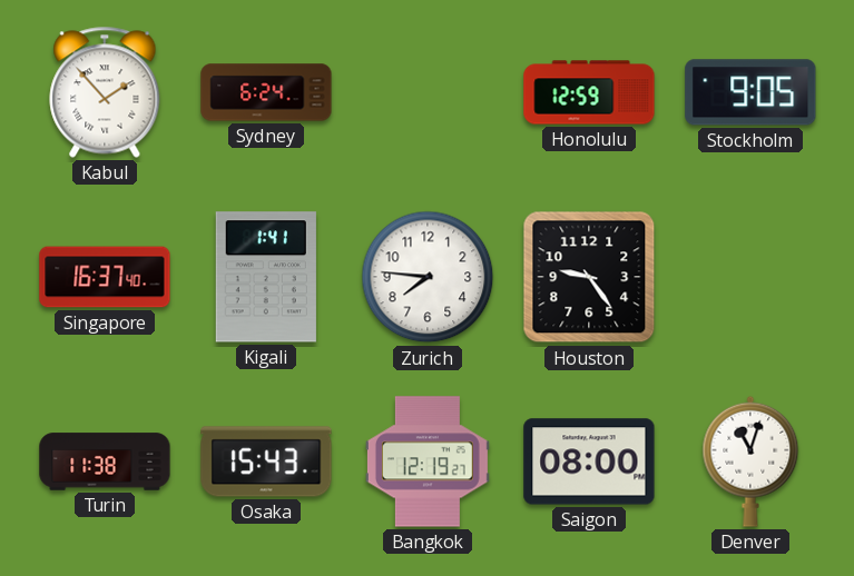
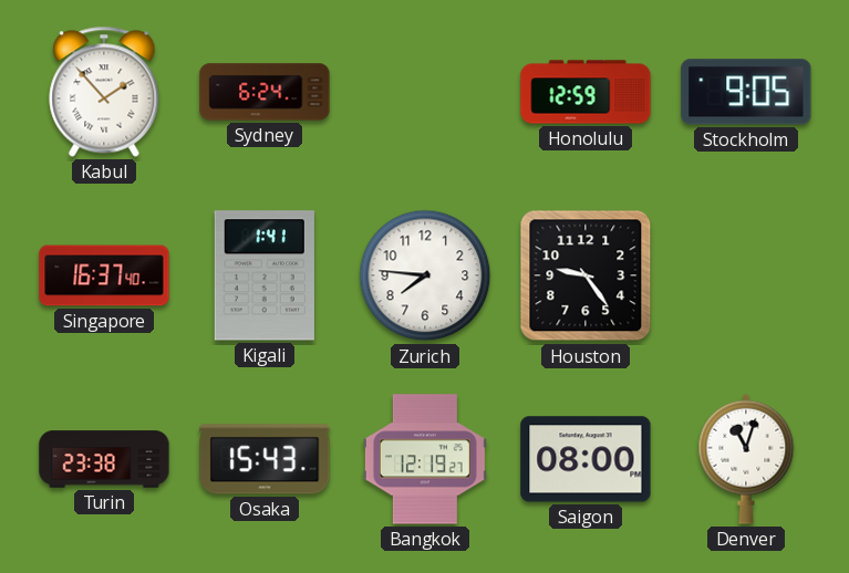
Turin: 11:38 -> 23:38
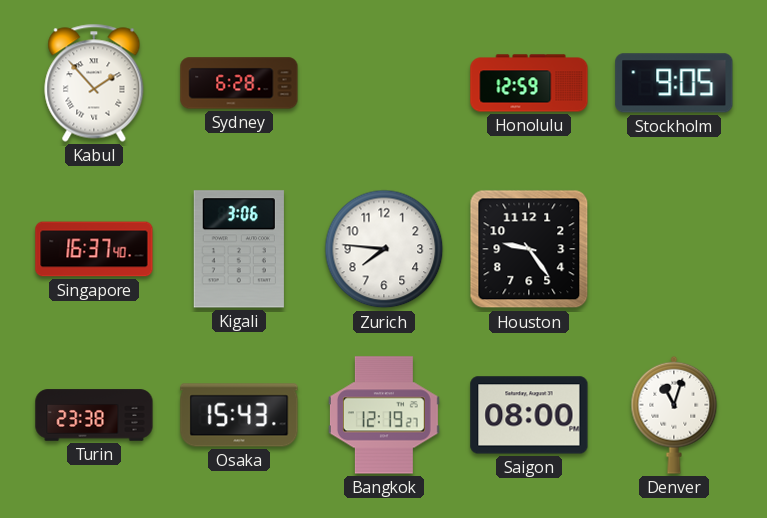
Sydney: 6:24 -> 6:28
Kigali: 1:41 -> 3:06
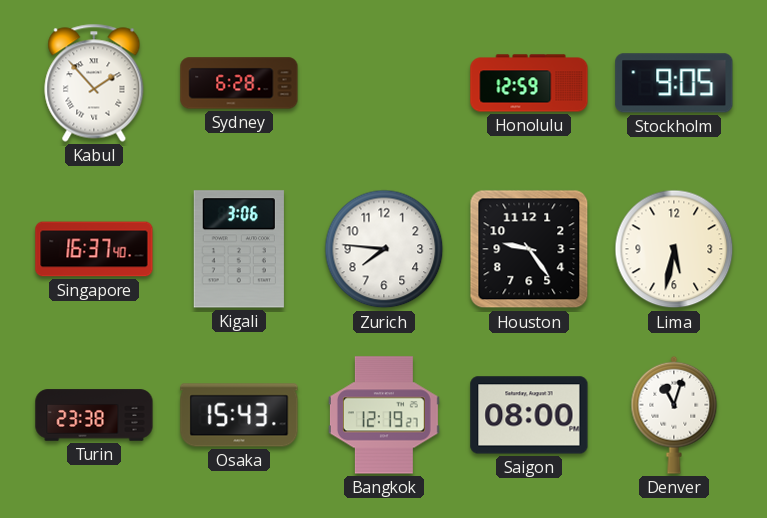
Lima: none -> 5:32
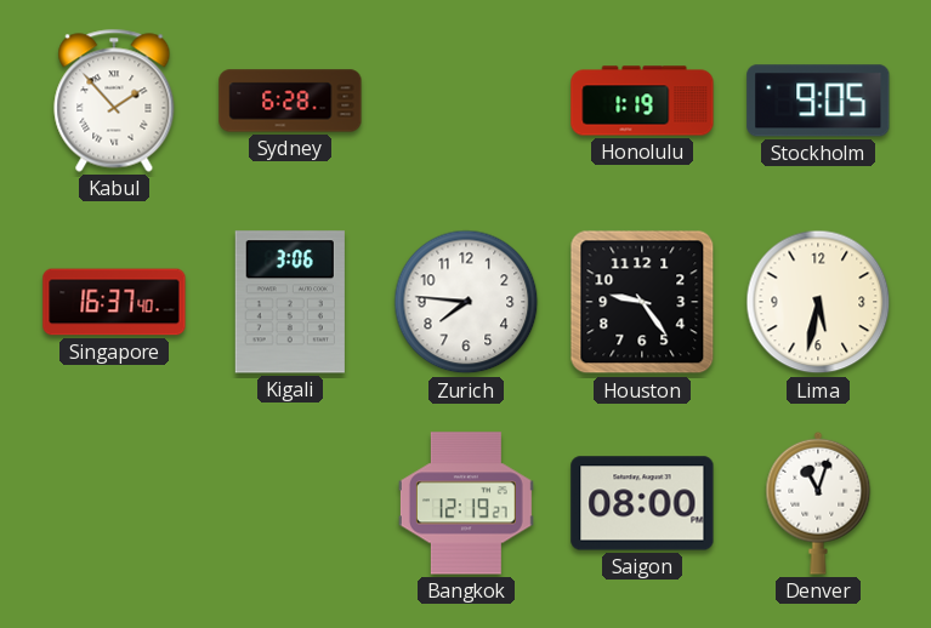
Honolulu: 12:59 -> 1:19
Turin: 23:38 -> none
Osaka: 15:43 -> none
